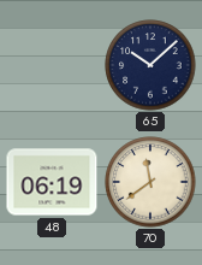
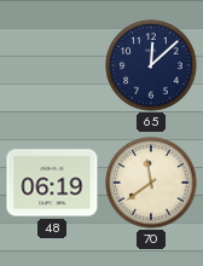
65: 10:08 -> 12:08
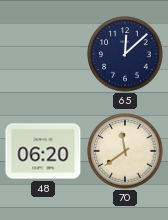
48: 06:19 -> 06:20
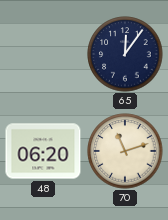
65: 12:08 -> 12:06
70: 11:39 -> 11:12
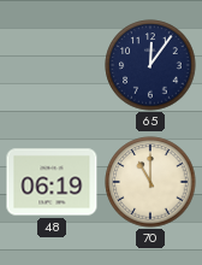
48: 06:20 -> 06:19
70: 11:12 -> 11:00
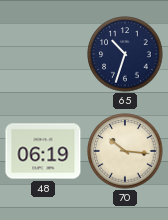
65: 12:06 -> 10:33
70: 11:00 -> 10:16
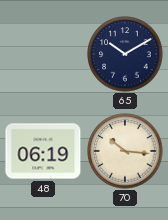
65: 10:33 -> 10:10
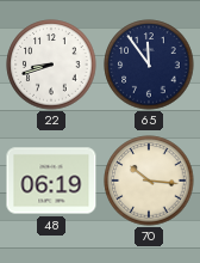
22: none -> 8:42
65: 10:10 -> 11:54
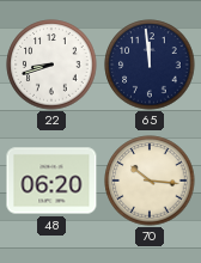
65: 11:54 -> 11:59
48: 06:19 -> 06:20
